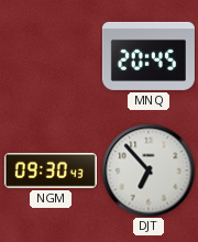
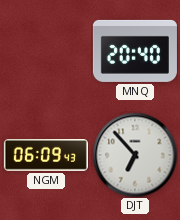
MNQ: 20:45 -> 20:40
NGM: 09:30 -> 06:09
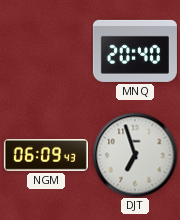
DJT: 6:53 -> 6:57
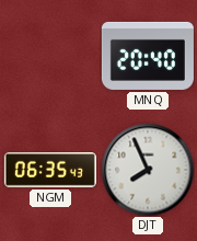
NGM: 06:09 -> 06:35
DJT: 6:57 -> 7:56
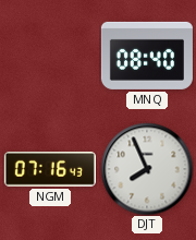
MNQ: 20:40 -> 08:40
NGM: 06:35 -> 07:16
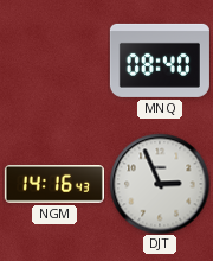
NGM: 07:16 -> 14:16
DJT: 7:56 -> 2:56
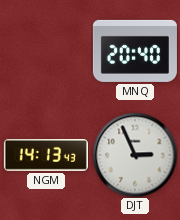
MNQ: 08:40 -> 20:40
NGM: 14:16 -> 14:13
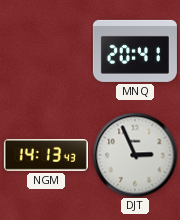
MNQ: 20:40 -> 20:41
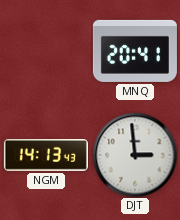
DJT: 2:56 -> 2:59
